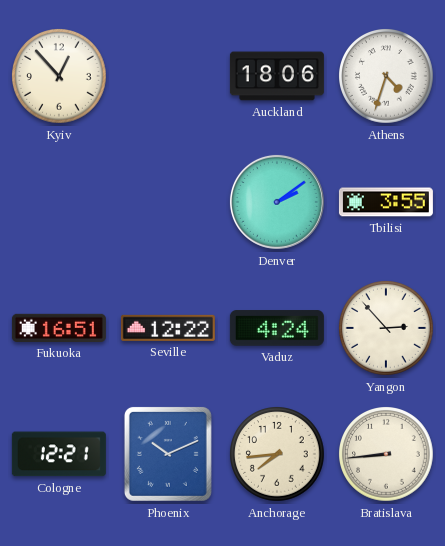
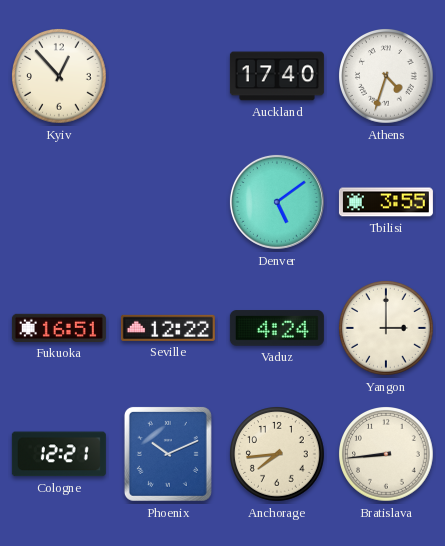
Auckland: 18:06 -> 17:40
Denver: 2:09 -> 5:09
Yangon: 2:53 -> 3:00
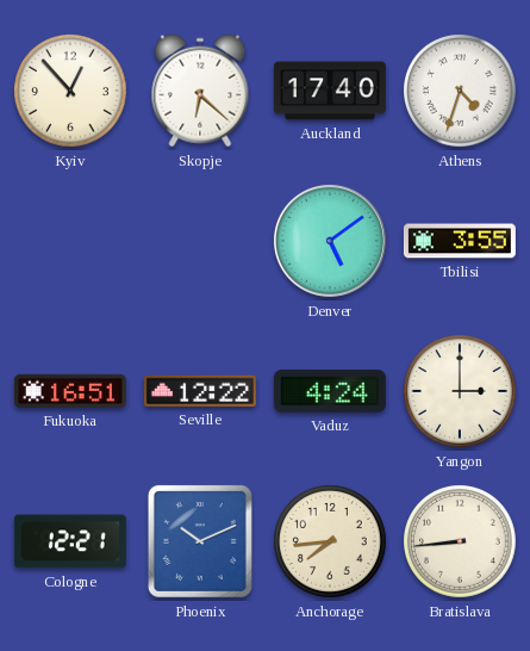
Skopje: none -> 6:22
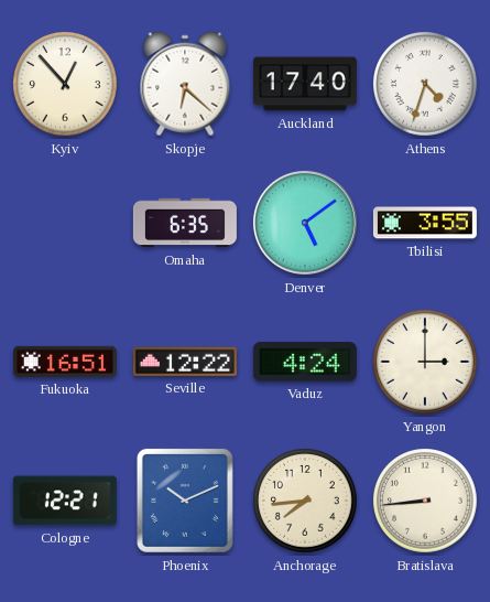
Omaha: none -> 6:35
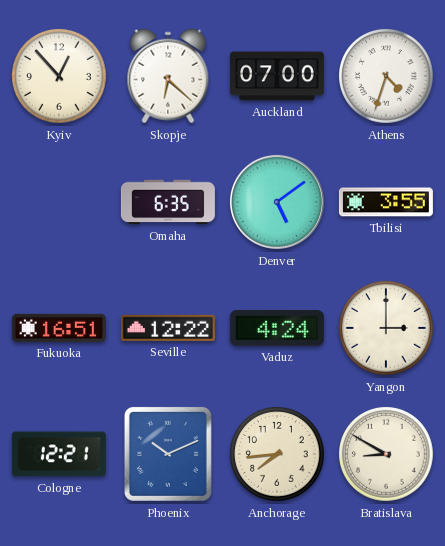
Auckland: 17:40 -> 07:00
Bratislava: 8:44 -> 8:50
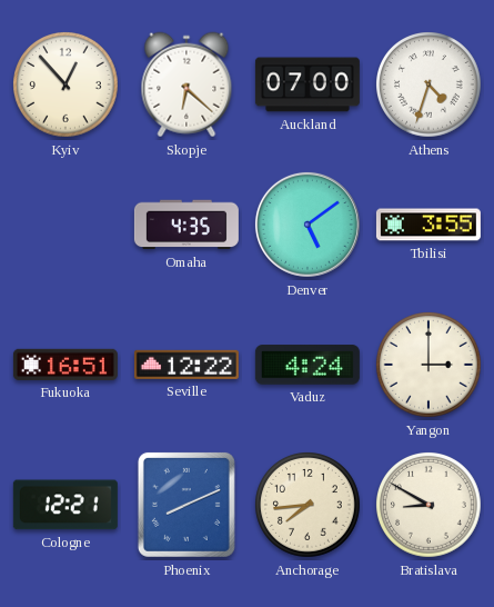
Omaha: 6:35 -> 4:35
Phoenix: 10:11 -> 8:11
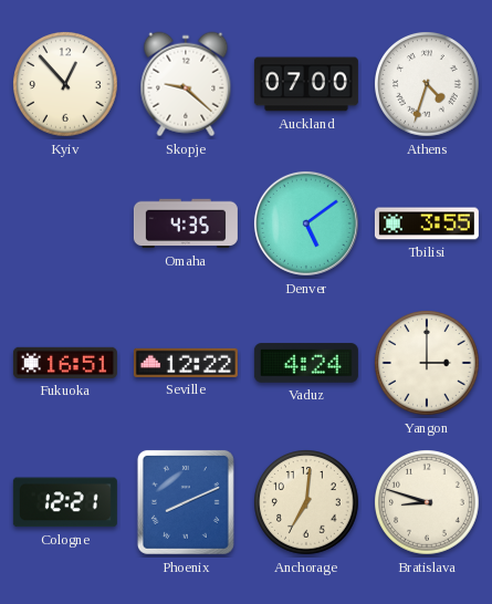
Skopje: 6:22 -> 9:22
Anchorage: 7:44 -> 7:01
Bratislava: 8:50 -> 8:48
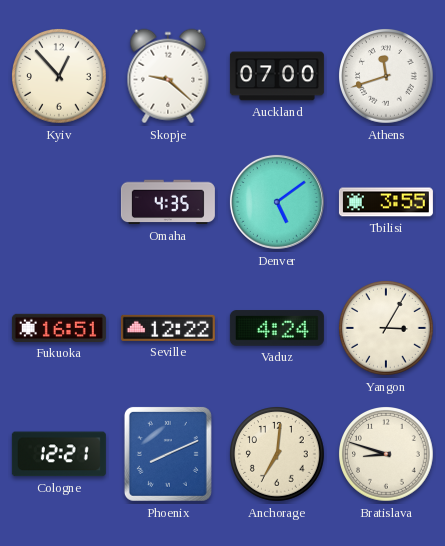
Athens: 4:33 -> 11:42
Yangon: 3:00 -> 3:05
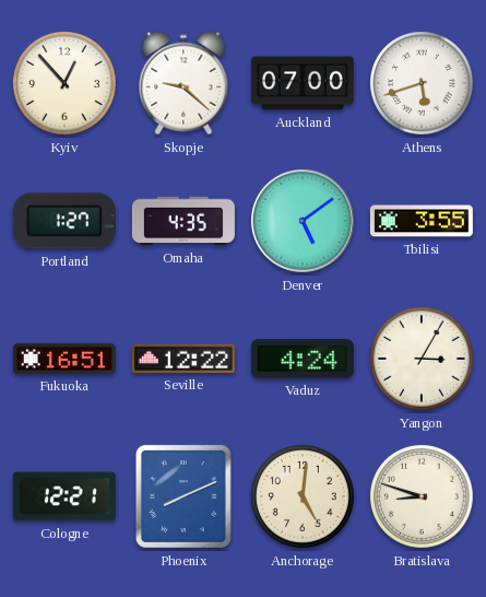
Athens: 11:42 -> 5:42
Portland: none -> 1:27
Anchorage: 7:01 -> 5:01
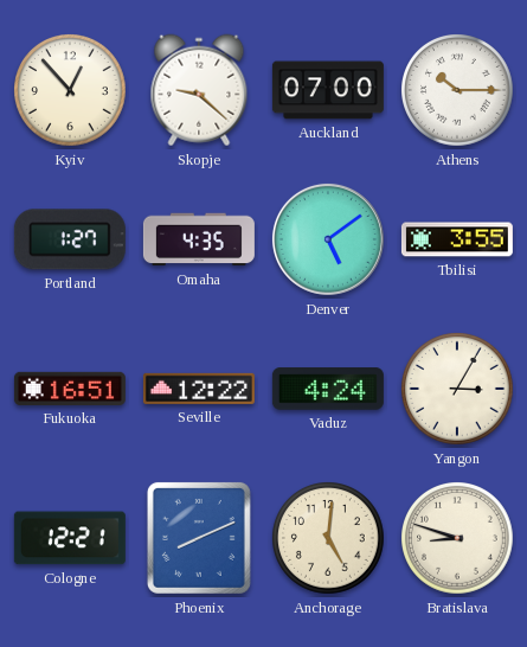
Athens: 5:42 -> 10:15
